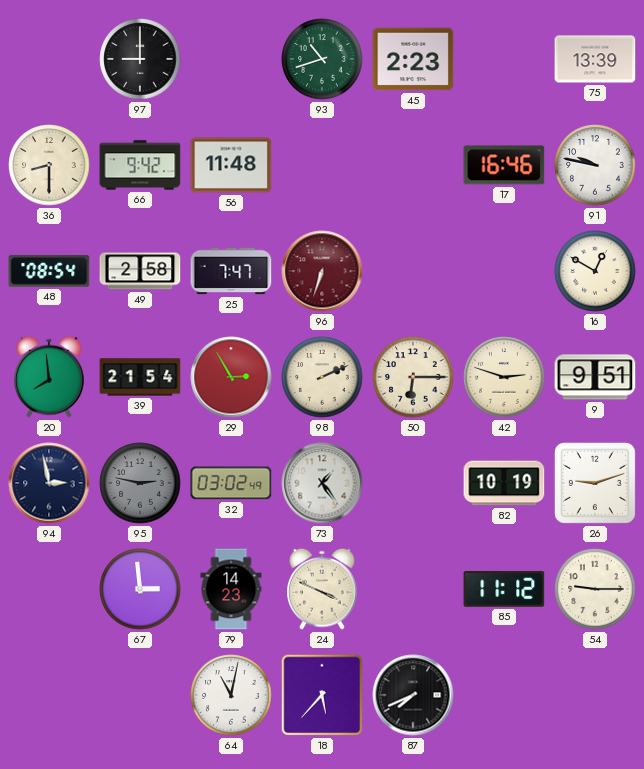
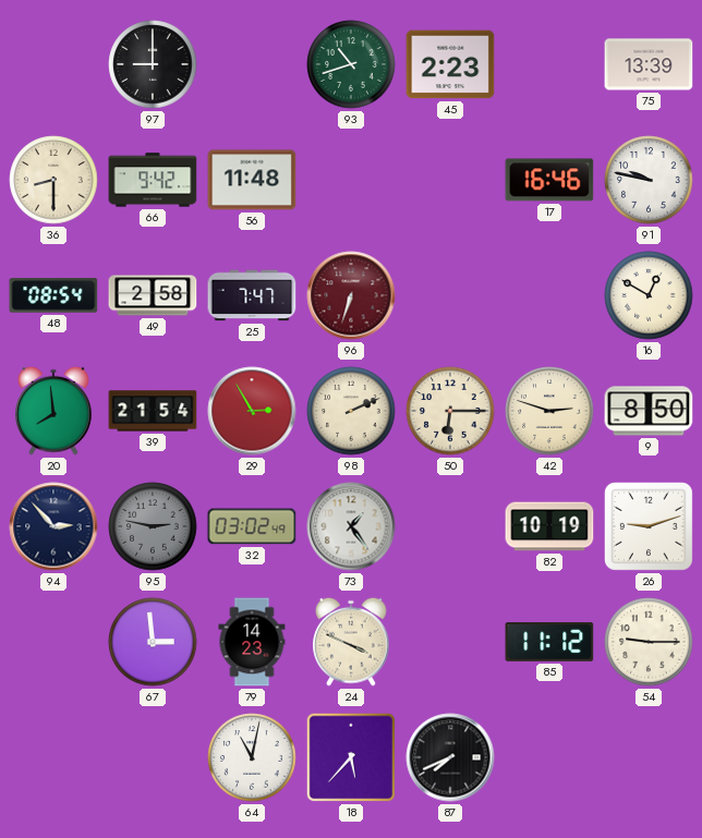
9: 9:51 -> 8:50
94: 2:58 -> 2:53
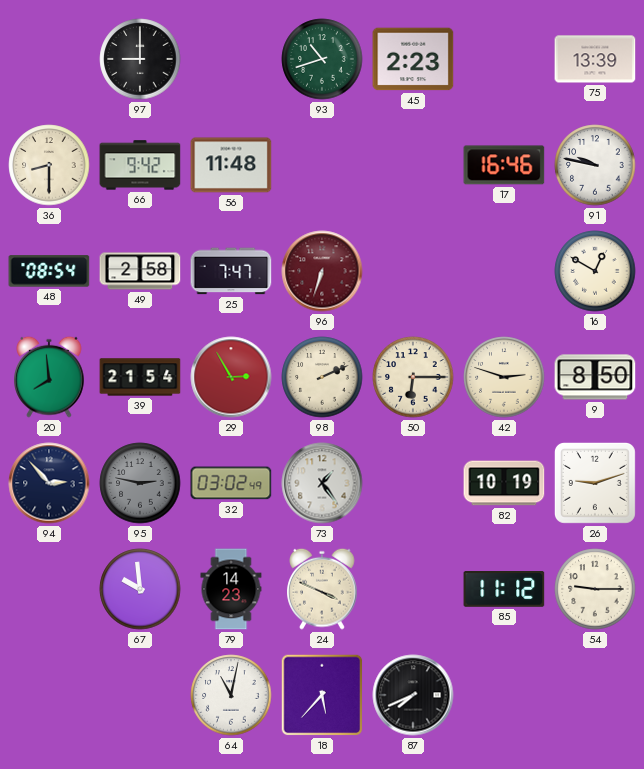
67: 2:59 -> 9:59
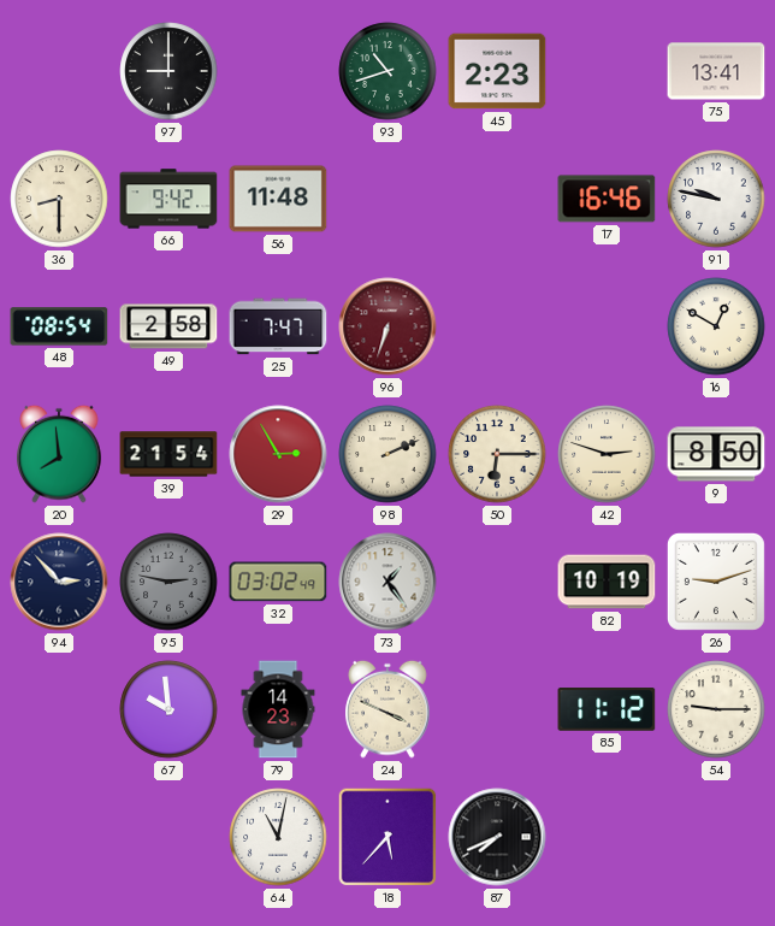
75: 13:39 -> 13:41
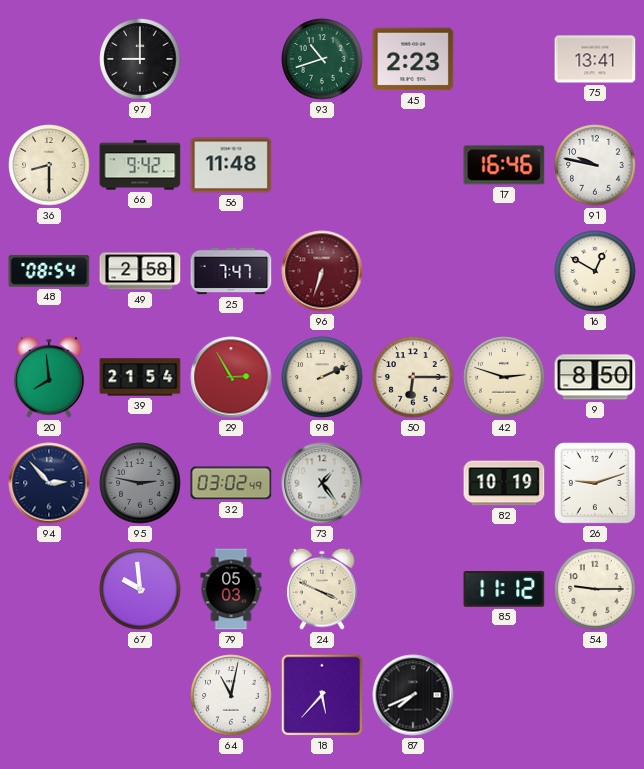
79: 14:23 -> 05:03
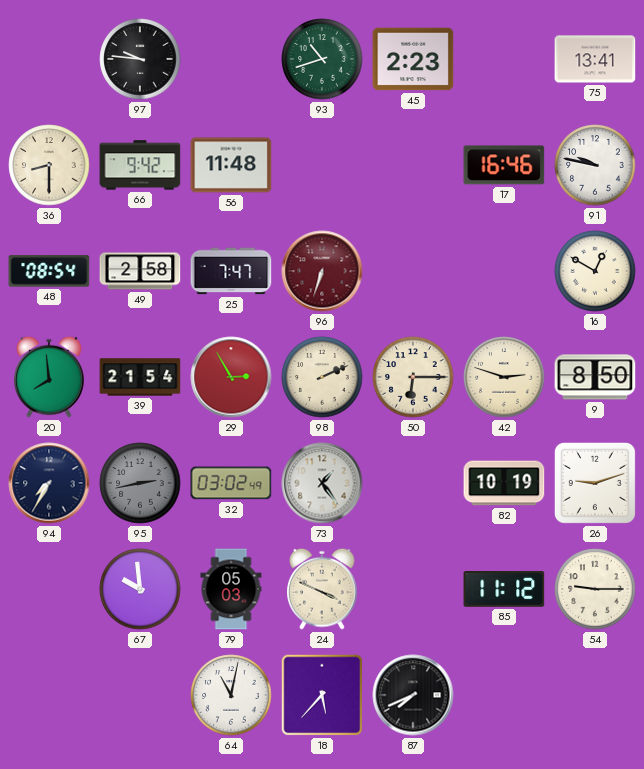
97: 9:00 -> 9:46
94: 2:53 -> 7:35
95: 2:47 -> 2:43
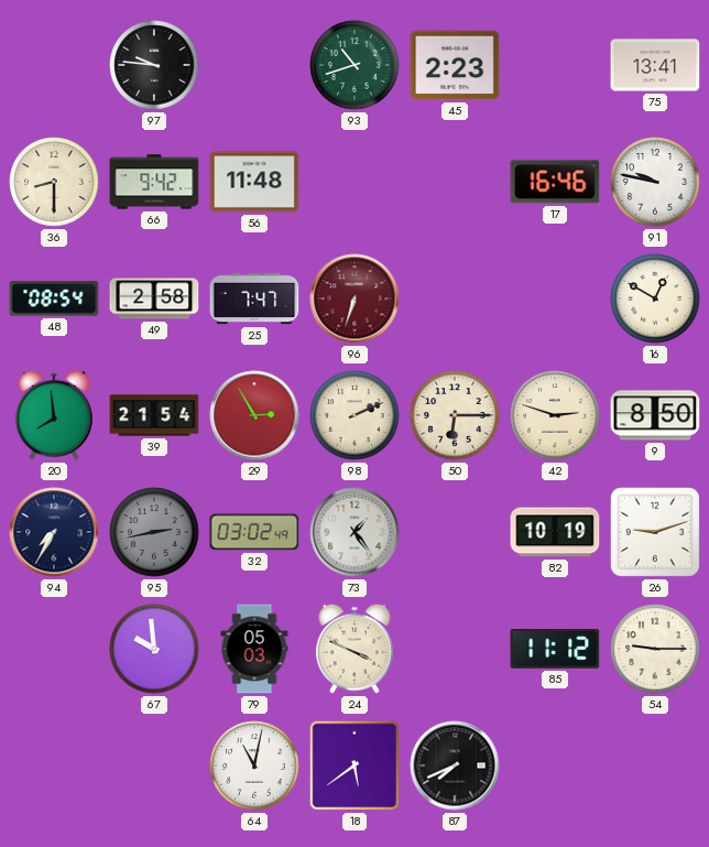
18: 5:37 -> 5:39
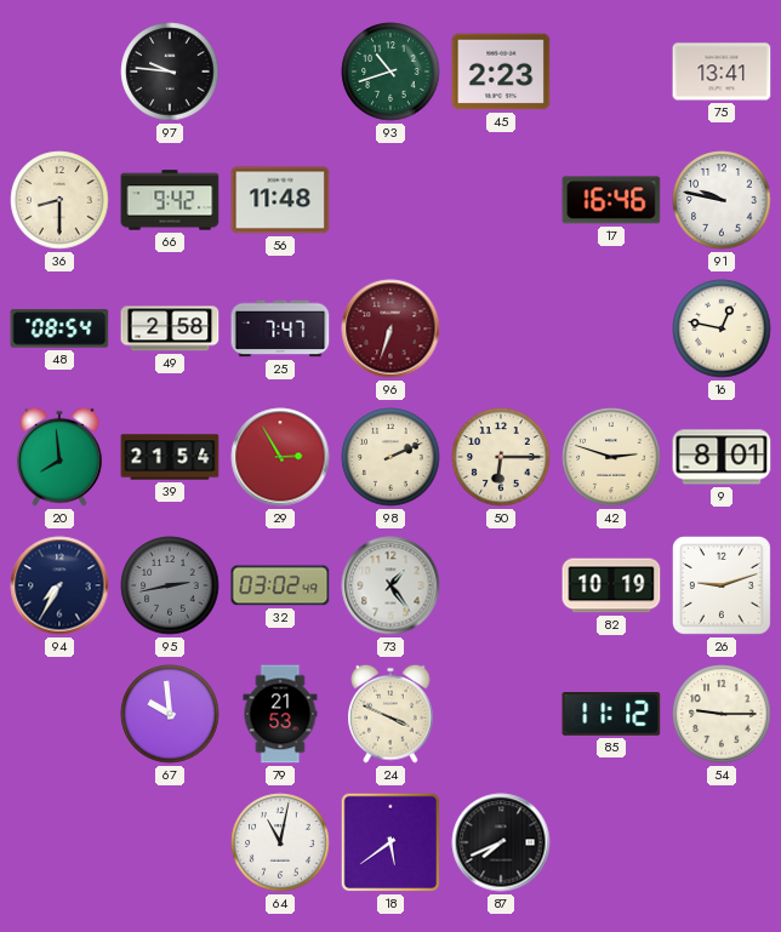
16: 12:50 -> 12:47
9: 8:50 -> 8:01
79: 05:03 -> 21:53
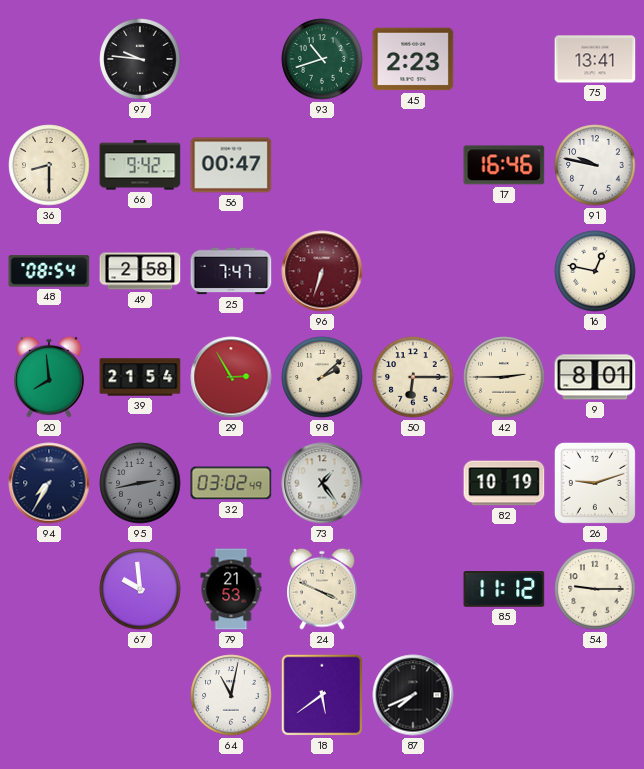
56: 11:48 -> 00:47
98: 2:11 -> 2:08
42: 2:48 -> 2:45
